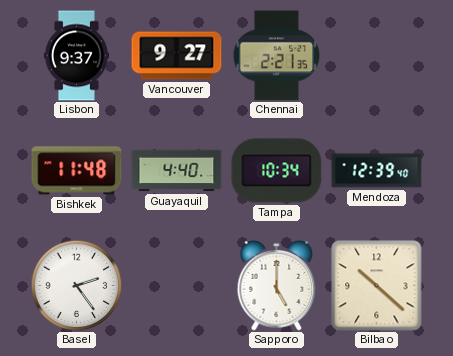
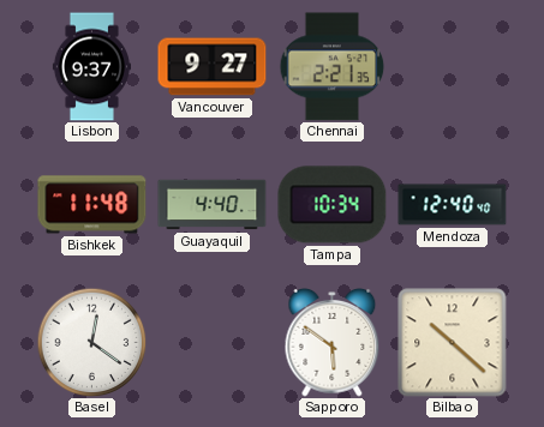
Mendoza: 12:39 -> 12:40
Basel: 2:24 -> 12:21
Sapporo: 5:00 -> 5:51
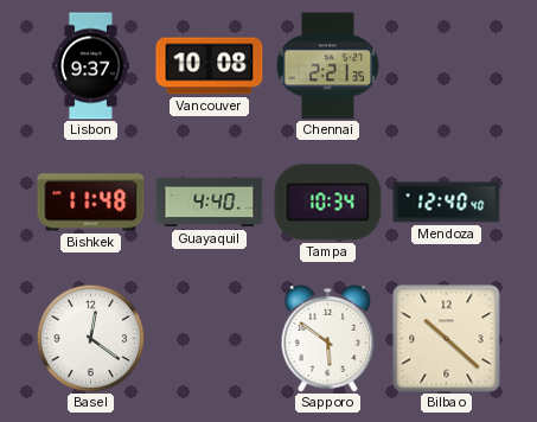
Vancouver: 9:27 -> 10:08
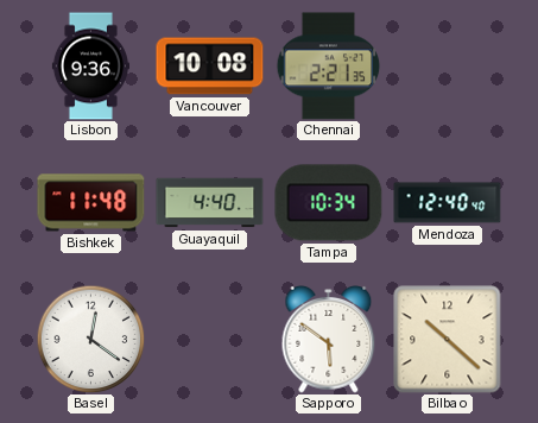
Lisbon: 9:37 -> 9:36
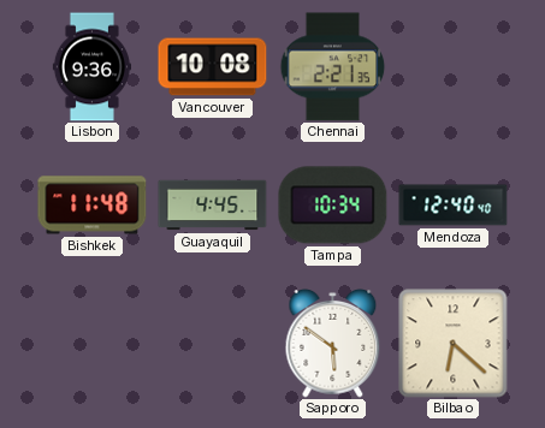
Guayaquil: 4:40 -> 4:45
Basel: 12:21 -> none
Bilbao: 10:22 -> 6:22
